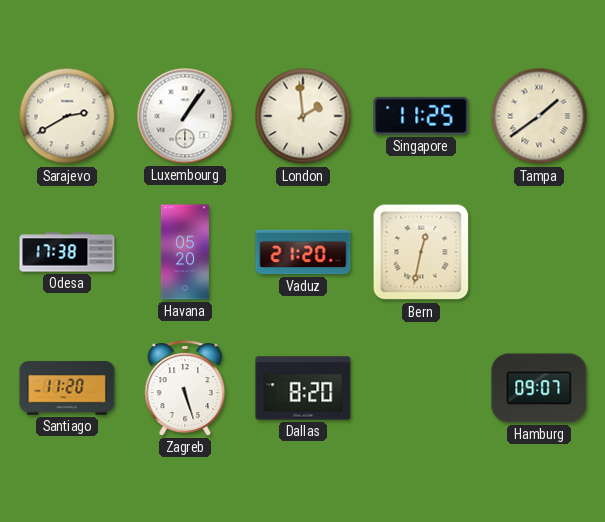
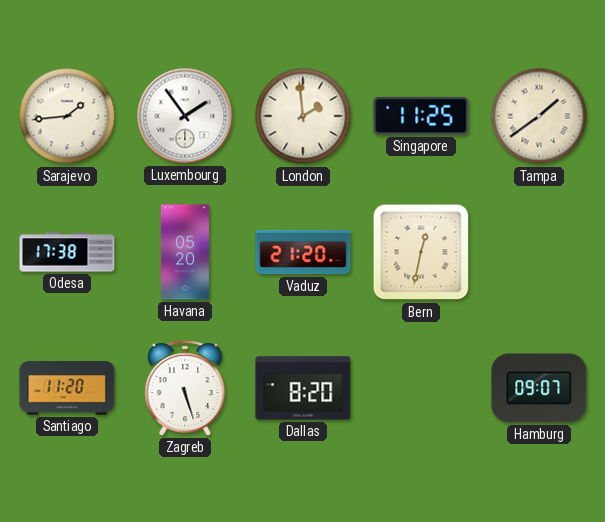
Sarajevo: 2:40 -> 1:44
Luxembourg: 1:06 -> 1:54
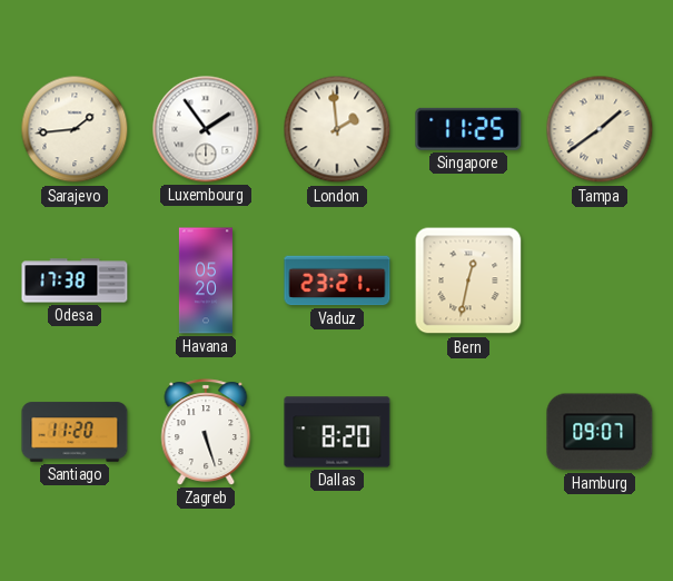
Vaduz: 21:20 -> 23:21
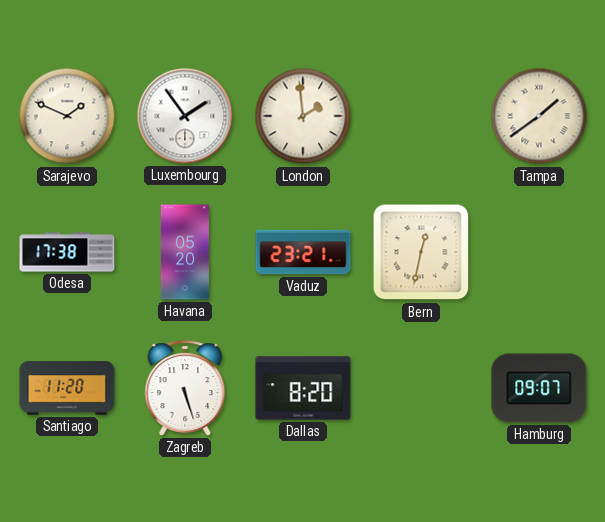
Sarajevo: 1:44 -> 1:49
Singapore: 11:25 -> none
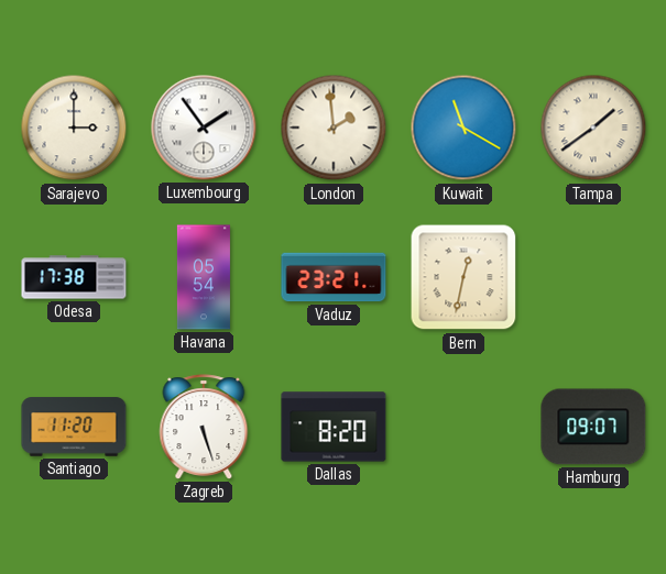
Sarajevo: 1:49 -> 3:00
Kuwait: none -> 11:20
Havana: 05:20 -> 05:54
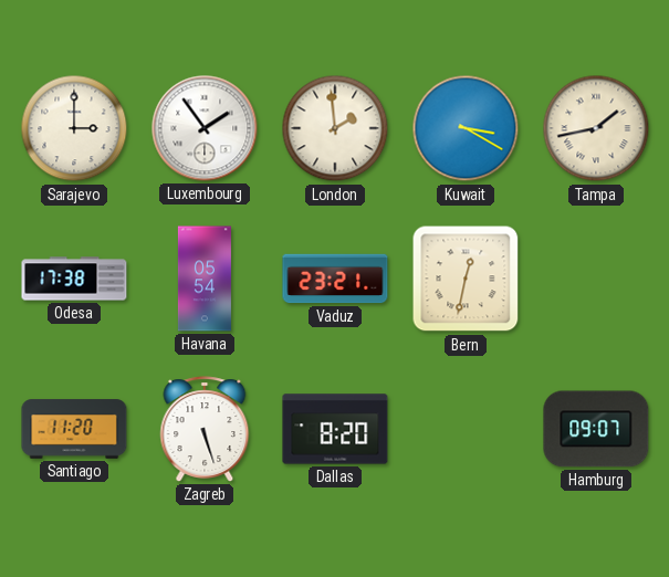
Kuwait: 11:20 -> 3:20
Tampa: 1:39 -> 1:43
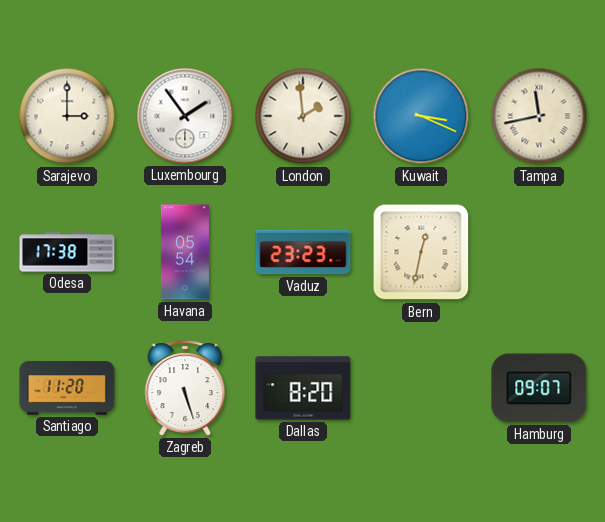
Kuwait: 3:20 -> 3:19
Tampa: 1:43 -> 11:43
Vaduz: 23:21 -> 23:23
